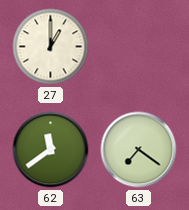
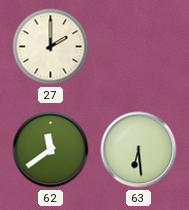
27: 1:00 -> 2:00
63: 7:21 -> 6:29
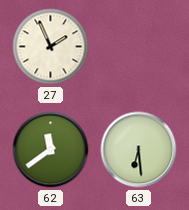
27: 2:00 -> 1:56
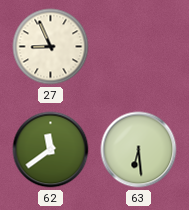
27: 1:56 -> 8:56
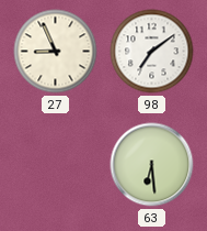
98: none -> 7:09
62: 11:39 -> none
